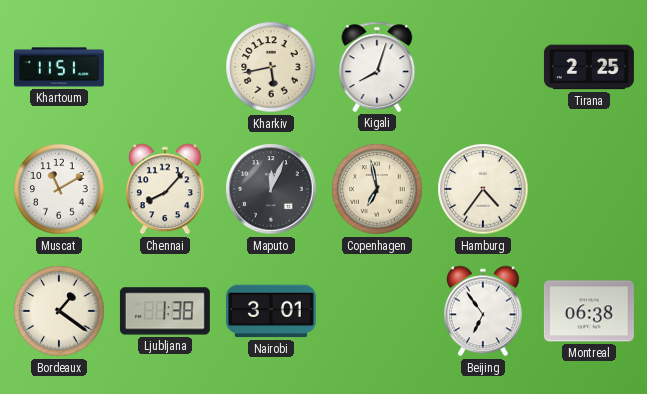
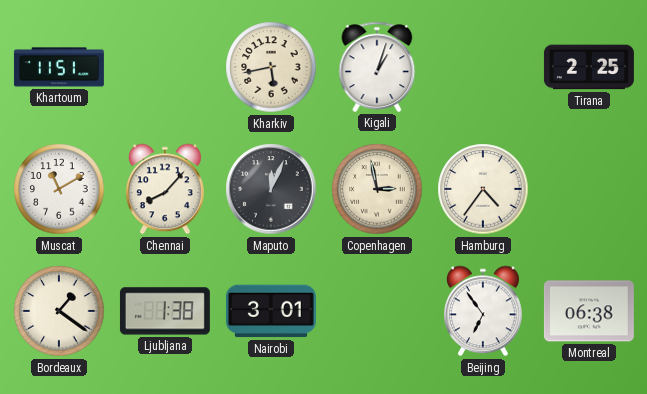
Kigali: 8:03 -> 1:03
Copenhagen: 6:58 -> 2:58
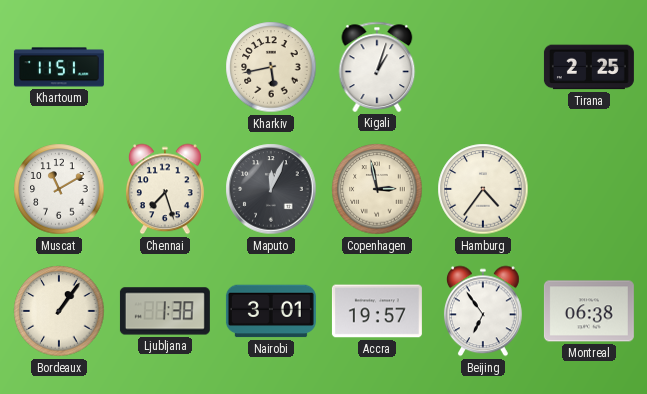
Chennai: 8:07 -> 7:27
Bordeaux: 1:21 -> 1:06
Accra: none -> 19:57
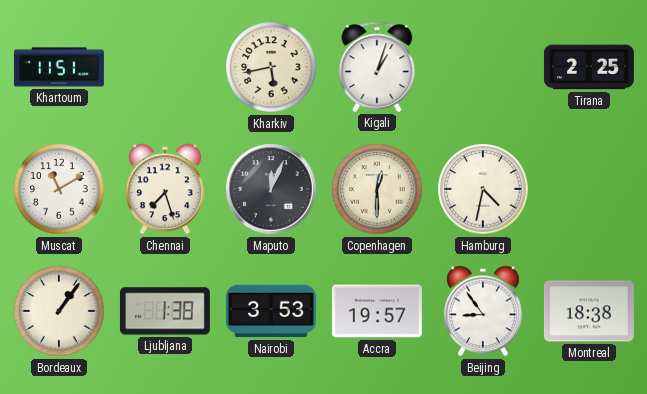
Copenhagen: 2:58 -> 12:30
Hamburg: 4:36 -> 4:32
Nairobi: 3:01 -> 3:53
Beijing: 6:54 -> 8:54
Montreal: 06:38 -> 18:38
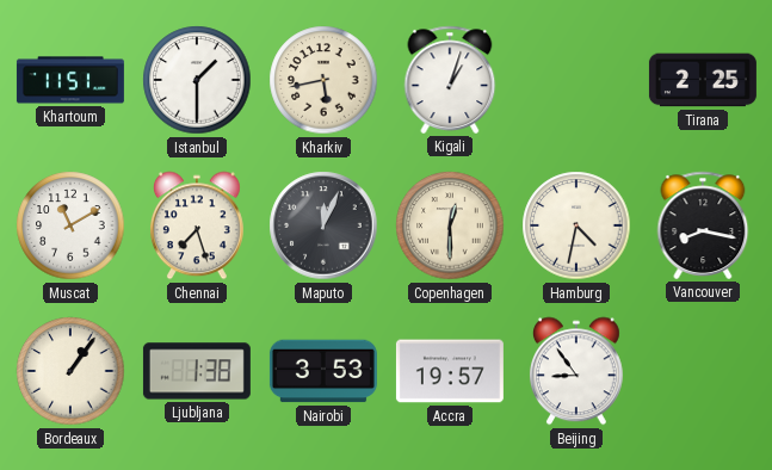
Istanbul: none -> 1:30
Vancouver: none -> 8:17
Montreal: 18:38 -> none
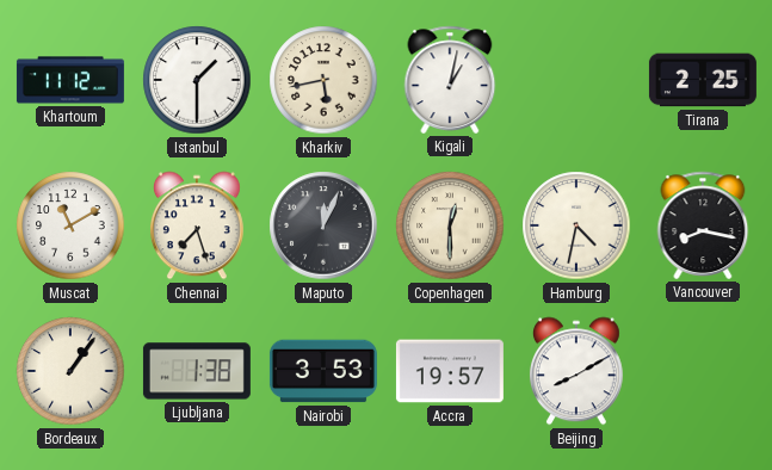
Khartoum: 11:51 -> 11:12
Kigali: 1:03 -> 1:02
Beijing: 8:54 -> 8:10
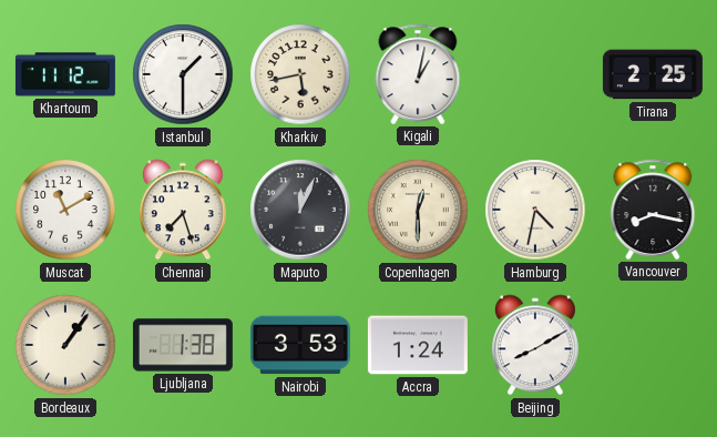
Accra: 19:57 -> 1:24
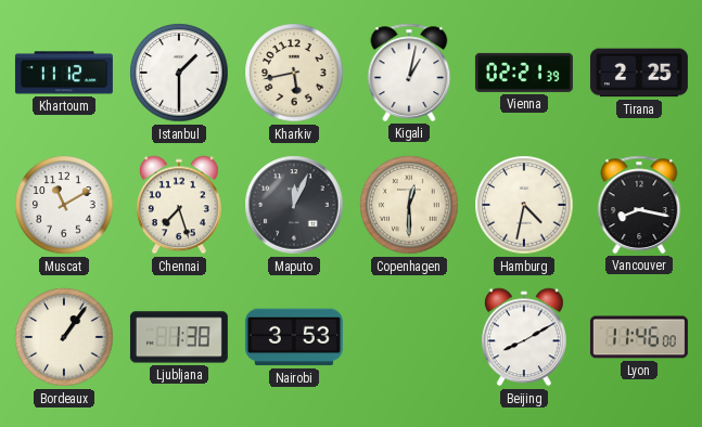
Vienna: none -> 02:21
Accra: 1:24 -> none
Lyon: none -> 11:46
